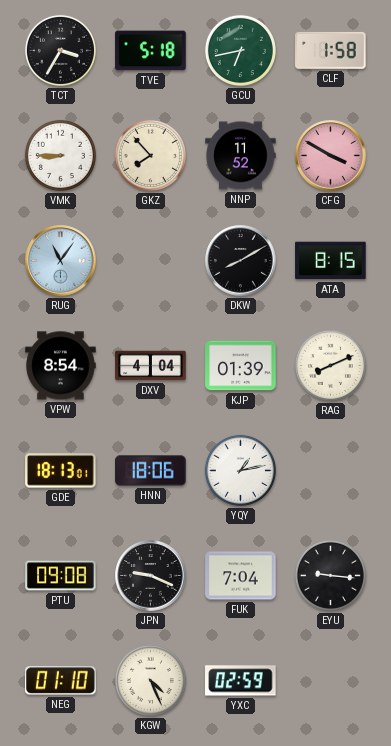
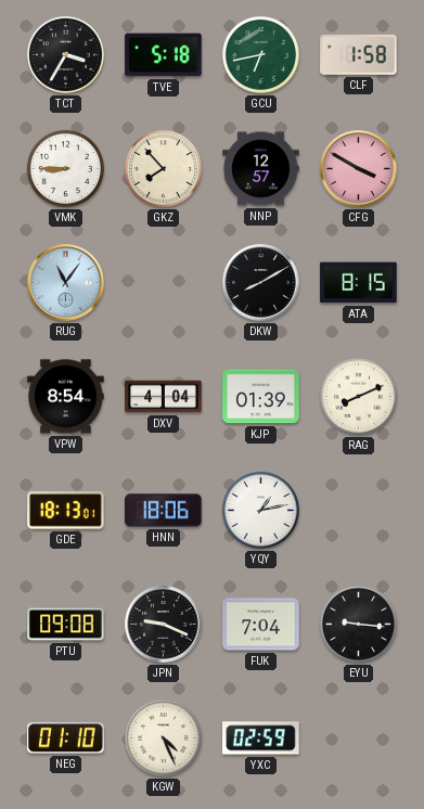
NNP: 11:52 -> 12:57
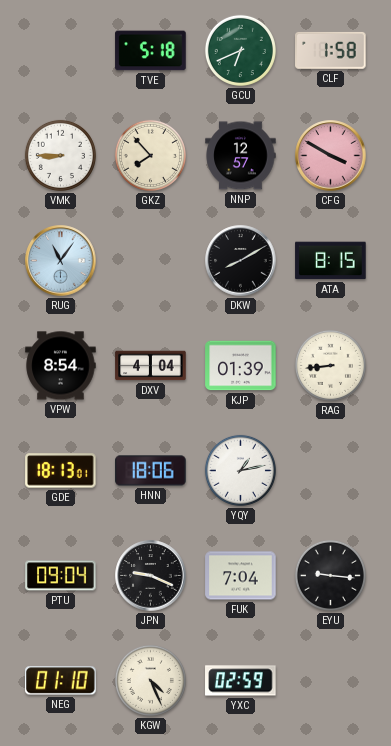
TCT: 3:35 -> none
GCU: 6:43 -> 6:41
RAG: 8:11 -> 8:44
PTU: 09:08 -> 09:04
